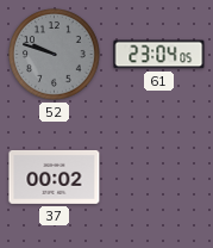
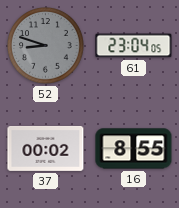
52: 9:48 -> 8:48
16: none -> 8:55
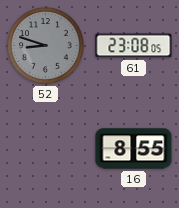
61: 23:04 -> 23:08
37: 00:02 -> none
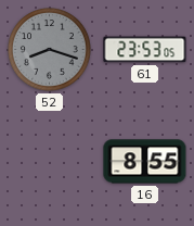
52: 8:48 -> 8:18
61: 23:08 -> 23:53
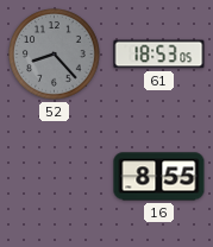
52: 8:18 -> 8:23
61: 23:53 -> 18:53
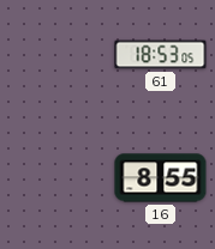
52: 8:23 -> none
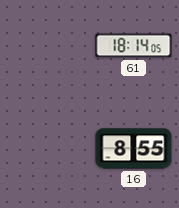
61: 18:53 -> 18:14
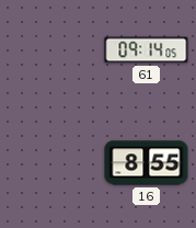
61: 18:14 -> 09:14
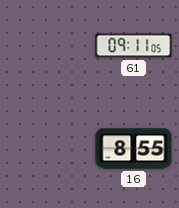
61: 09:14 -> 09:11
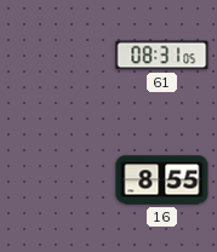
61: 09:11 -> 08:31
